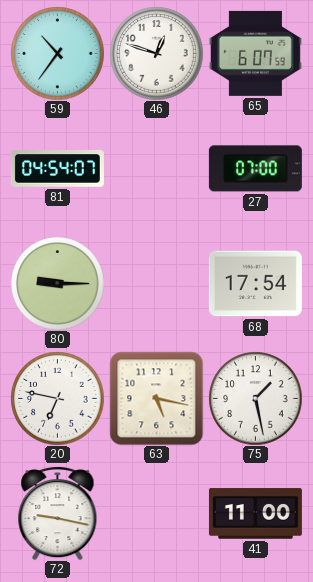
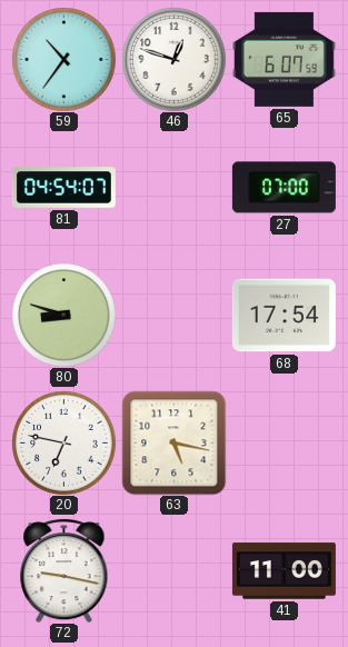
80: 9:15 -> 8:48
75: 1:28 -> none
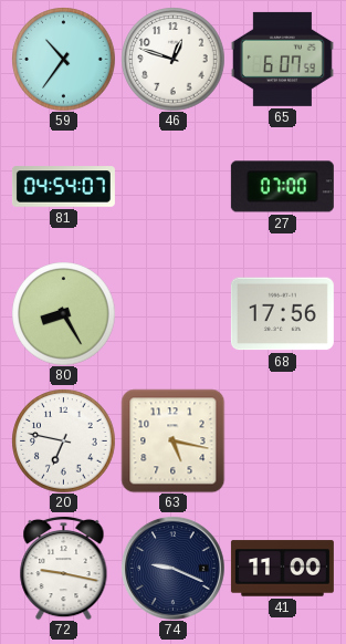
80: 8:48 -> 8:25
68: 17:54 -> 17:56
74: none -> 9:19
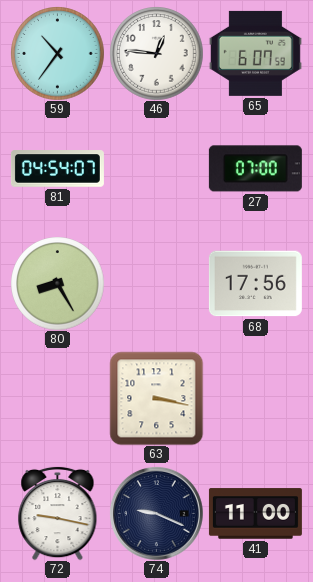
46: 12:48 -> 12:46
20: 6:47 -> none
63: 5:17 -> 3:17
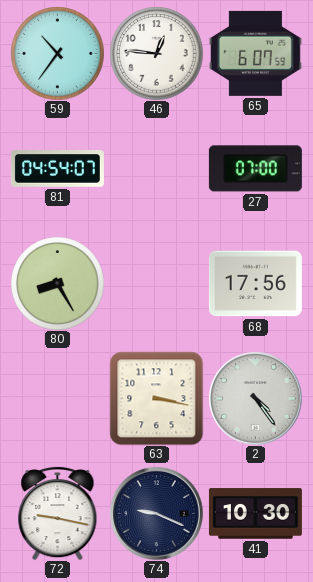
2: none -> 4:24
41: 11:00 -> 10:30
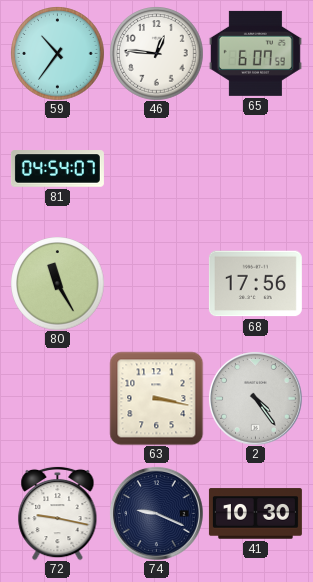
27: 07:00 -> none
80: 8:25 -> 11:25
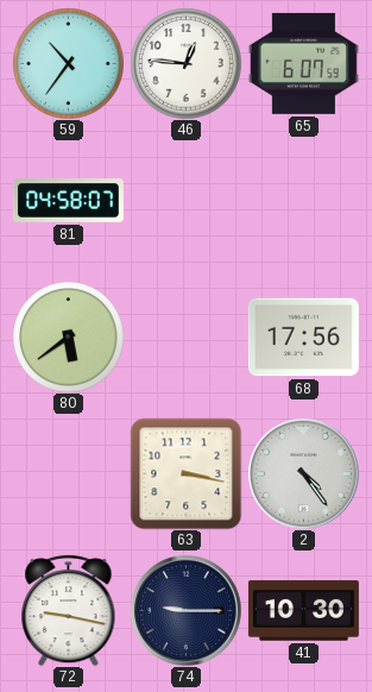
81: 04:54 -> 04:58
80: 11:25 -> 5:39
74: 9:19 -> 9:15
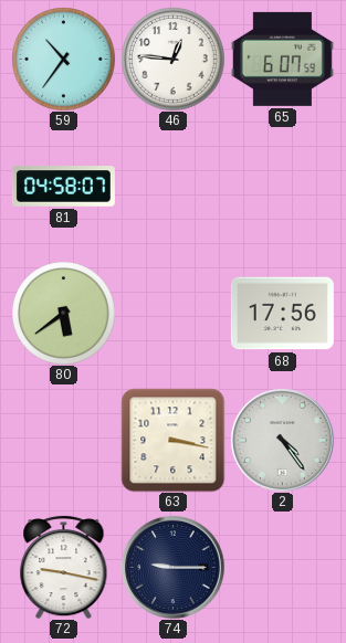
41: 10:30 -> none
